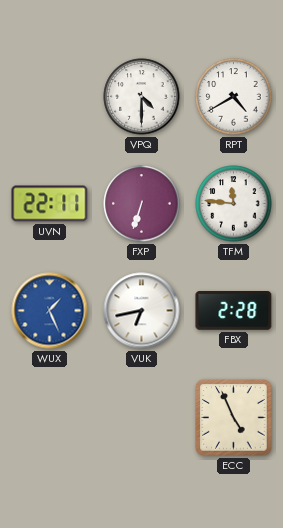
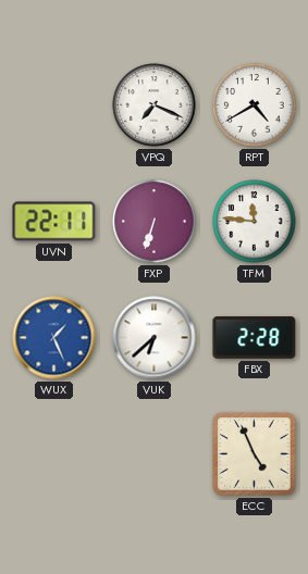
VPQ: 4:30 -> 7:19
VUK: 6:43 -> 6:38
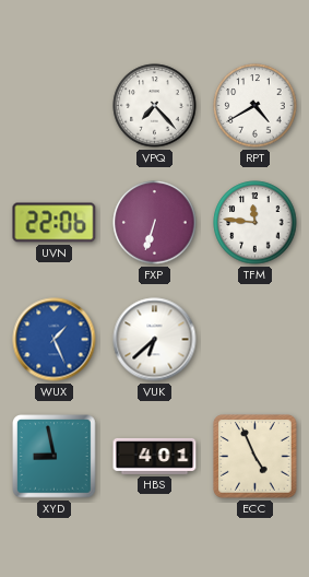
VPQ: 7:19 -> 7:23
UVN: 22:11 -> 22:06
FBX: 2:28 -> none
XYD: none -> 8:58
HBS: none -> 4:01
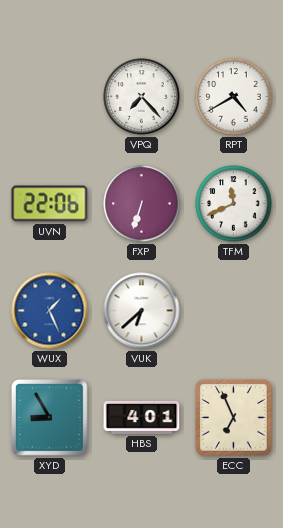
TFM: 11:46 -> 11:41
XYD: 8:58 -> 8:55
ECC: 4:56 -> 6:56
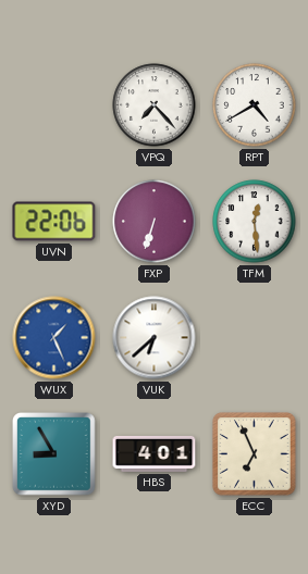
TFM: 11:41 -> 12:29
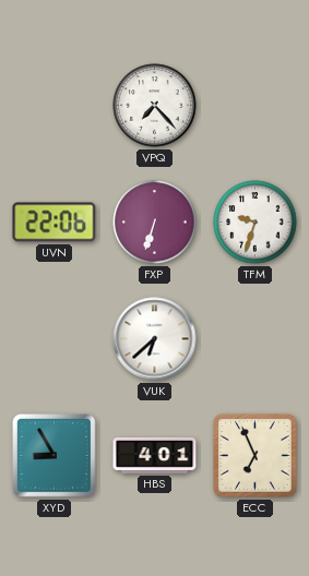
RPT: 4:40 -> none
TFM: 12:29 -> 9:33
WUX: 1:26 -> none
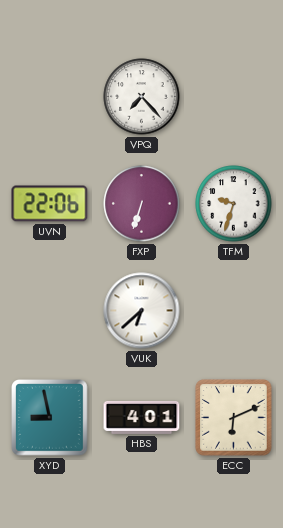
XYD: 8:55 -> 8:58
ECC: 6:56 -> 6:11
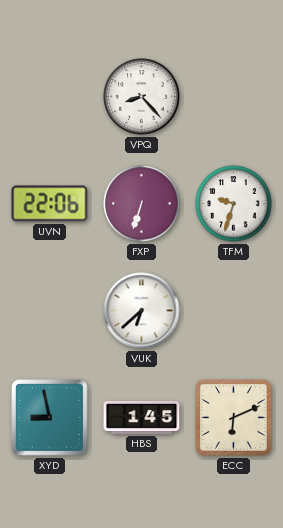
VPQ: 7:23 -> 8:23
HBS: 4:01 -> 1:45
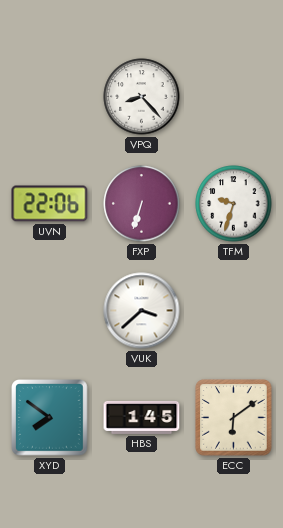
VUK: 6:38 -> 3:38
XYD: 8:58 -> 7:51
ECC: 6:11 -> 6:09
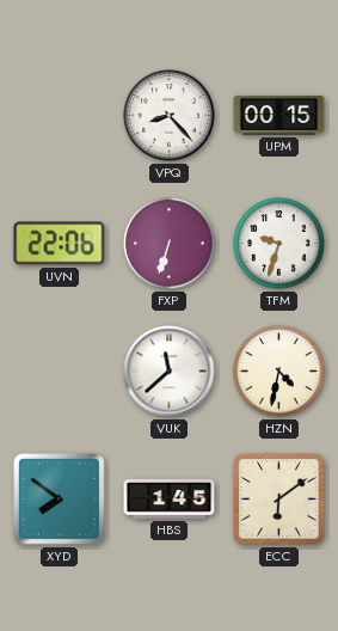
UPM: none -> 00:15
VUK: 3:38 -> 11:38
HZN: none -> 4:32
